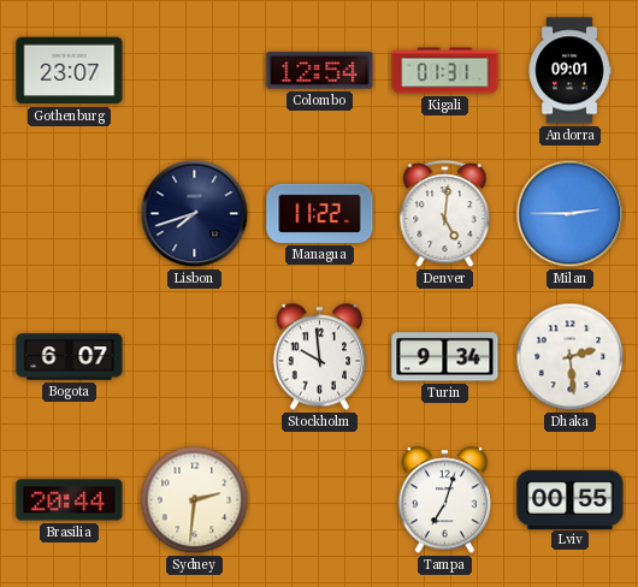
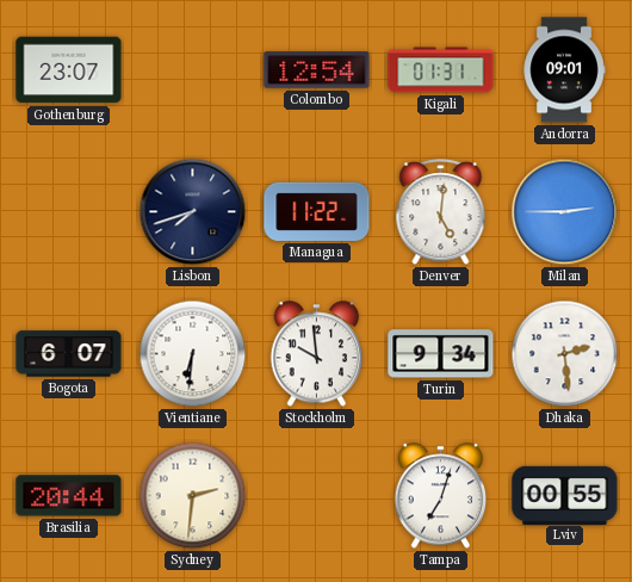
Vientiane: none -> 6:31
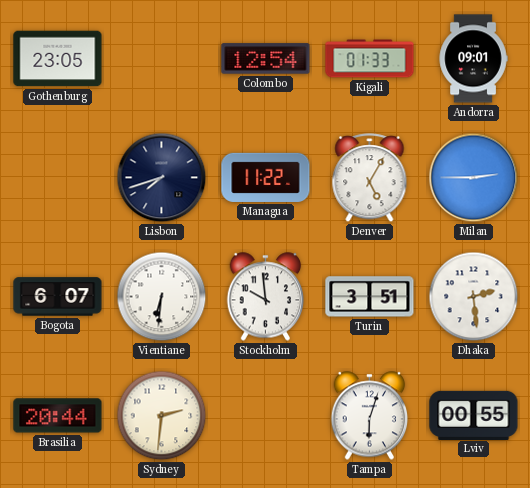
Gothenburg: 23:07 -> 23:05
Kigali: 01:31 -> 01:33
Denver: 5:01 -> 5:05
Turin: 9:34 -> 3:51
Tampa: 7:03 -> 6:03
